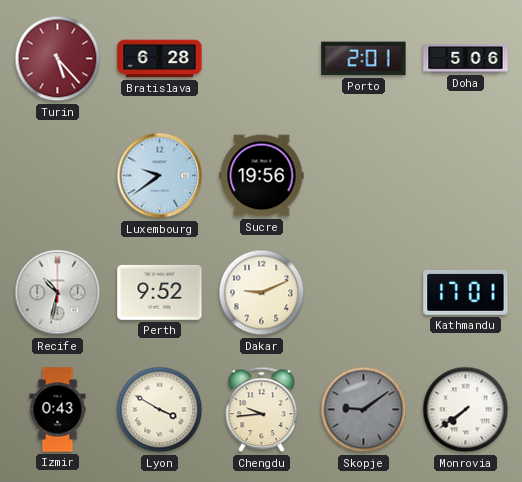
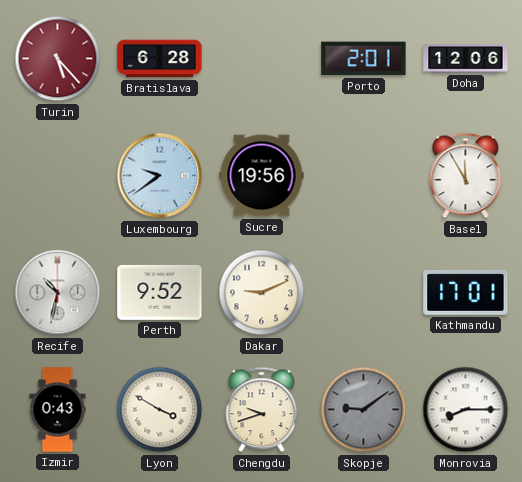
Doha: 5:06 -> 12:06
Basel: none -> 11:55
Chengdu: 9:44 -> 9:42
Monrovia: 7:39 -> 8:15
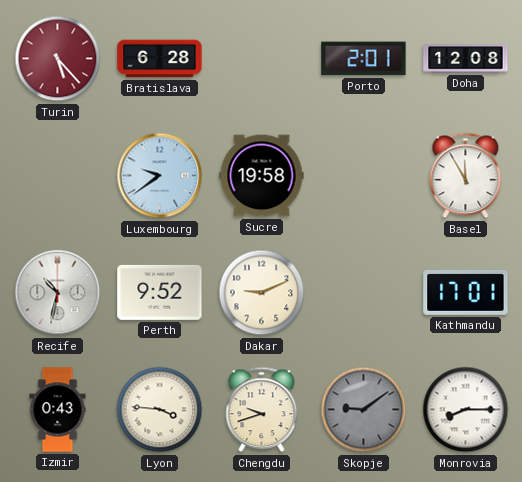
Doha: 12:06 -> 12:08
Sucre: 19:56 -> 19:58
Lyon: 3:50 -> 3:46
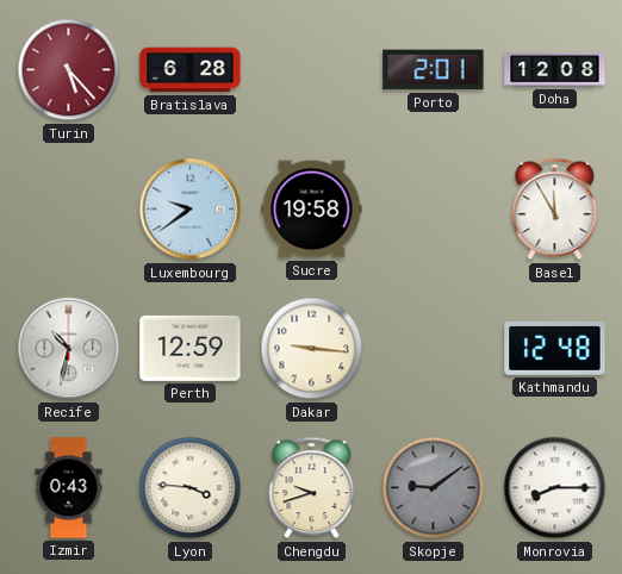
Perth: 9:52 -> 12:59
Dakar: 9:11 -> 9:16
Kathmandu: 17:01 -> 12:48
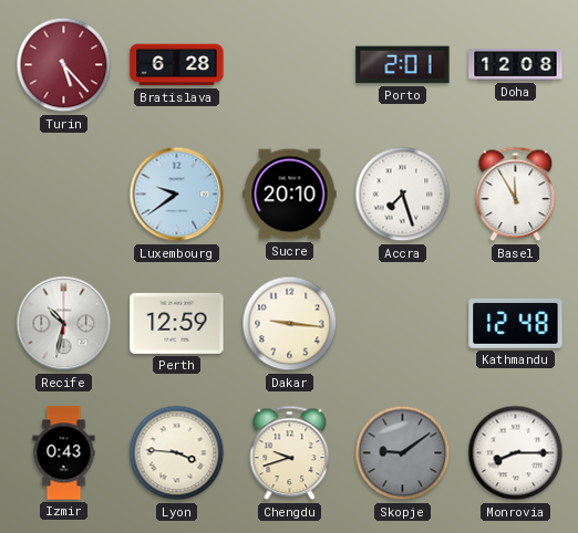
Sucre: 19:58 -> 20:10
Accra: none -> 7:27
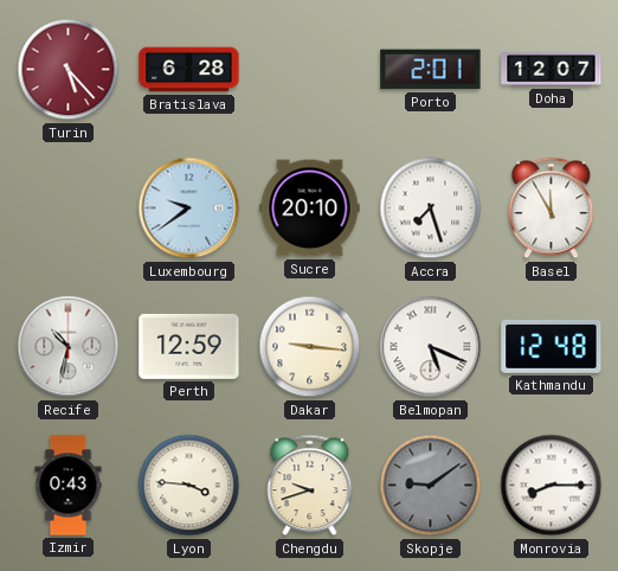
Doha: 12:08 -> 12:07
Belmopan: none -> 5:19
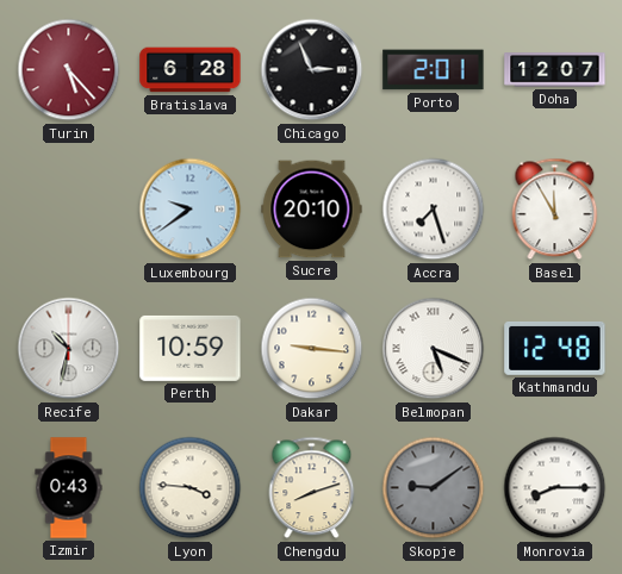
Chicago: none -> 2:56
Perth: 12:59 -> 10:59
Chengdu: 9:42 -> 8:12
